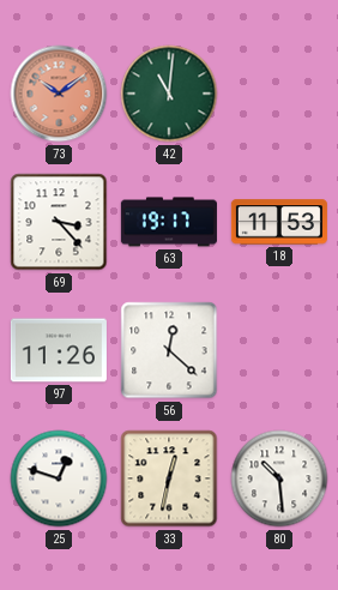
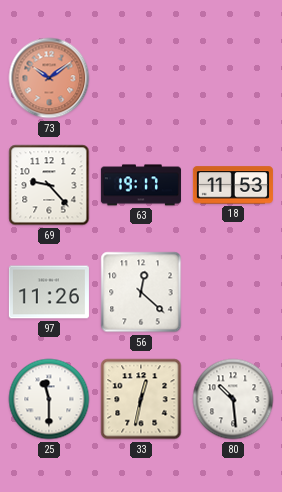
42: 11:01 -> none
69: 3:23 -> 9:23
25: 12:48 -> 11:30
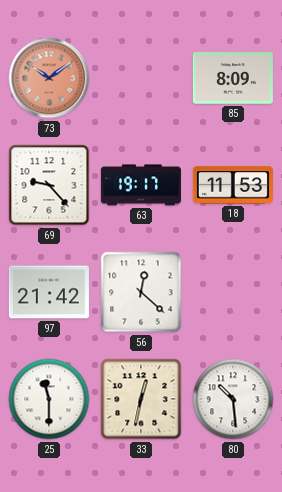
85: none -> 8:09
97: 11:26 -> 21:42
